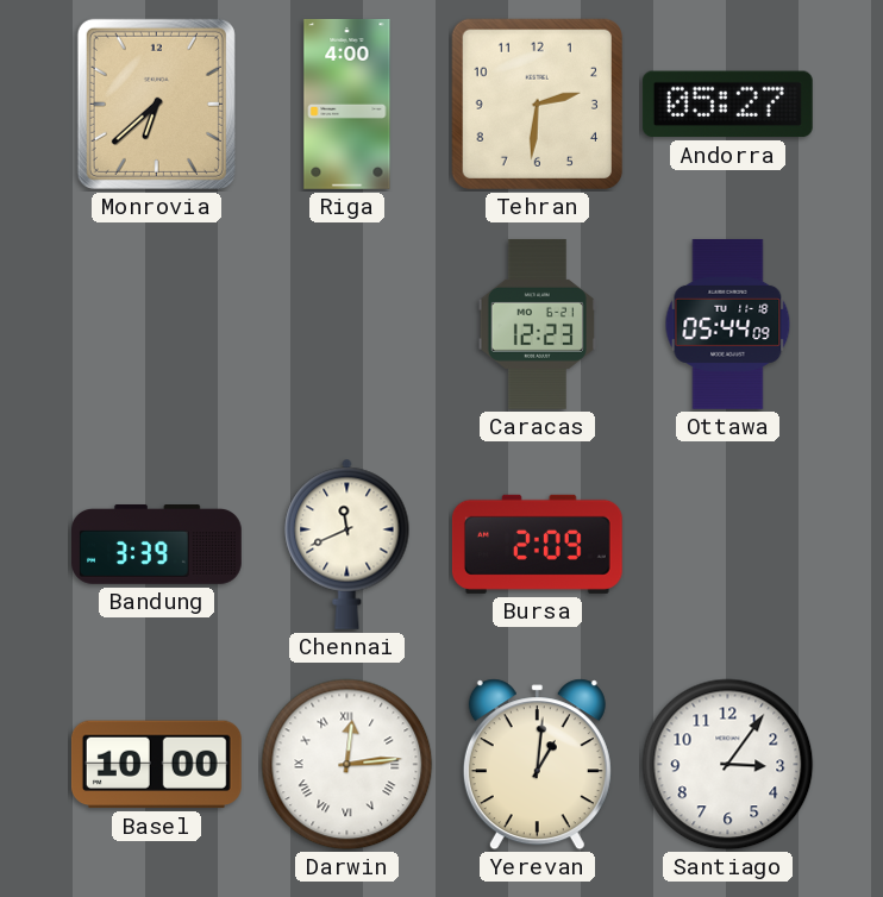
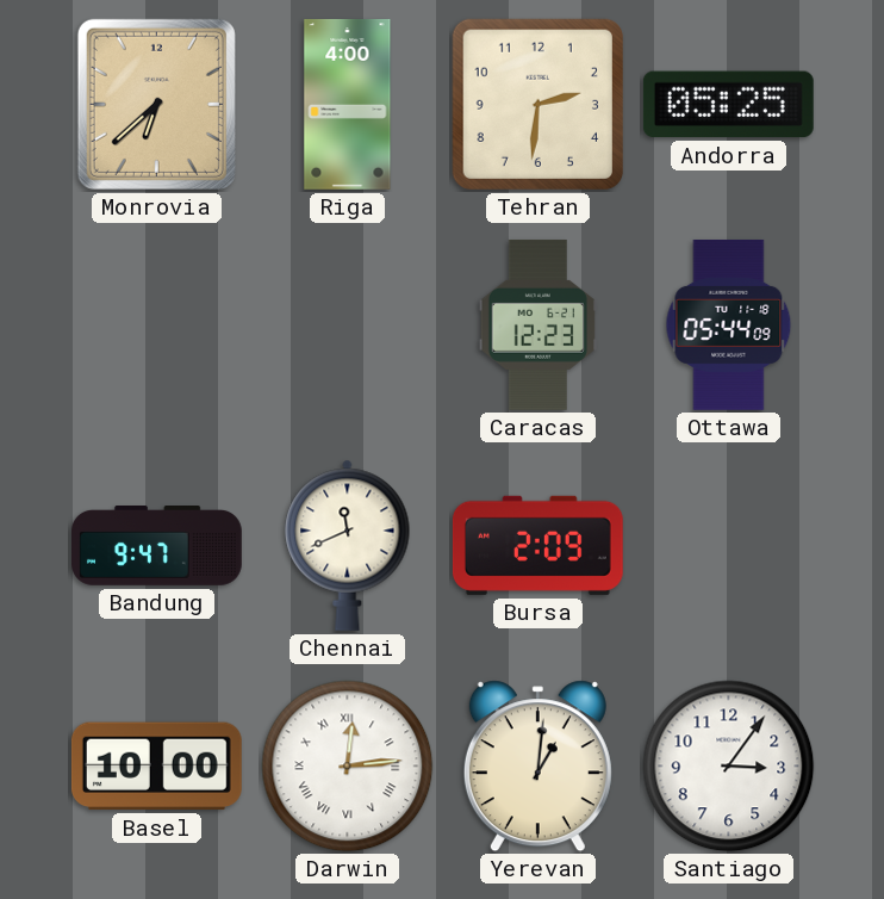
Andorra: 05:27 -> 05:25
Bandung: 3:39 -> 9:47
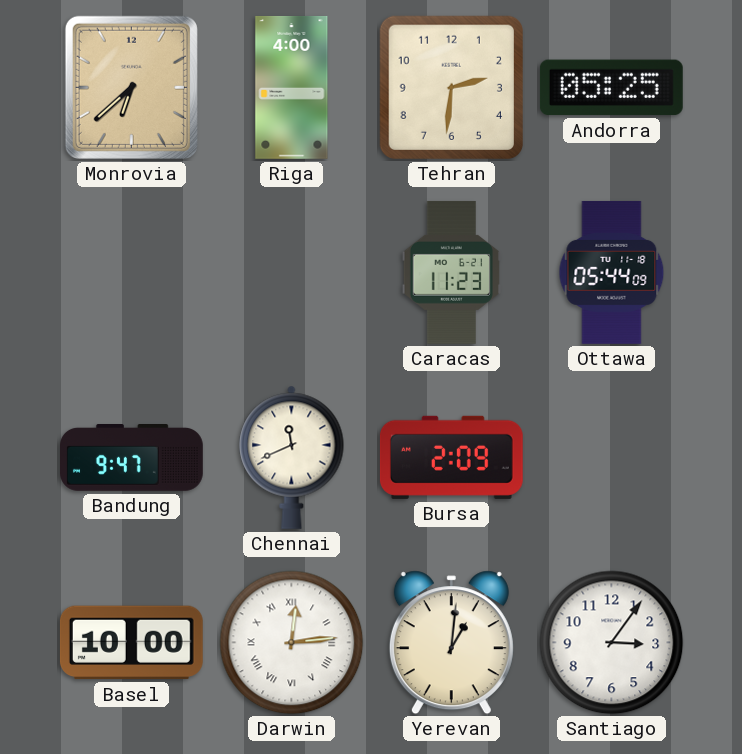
Caracas: 12:23 -> 11:23
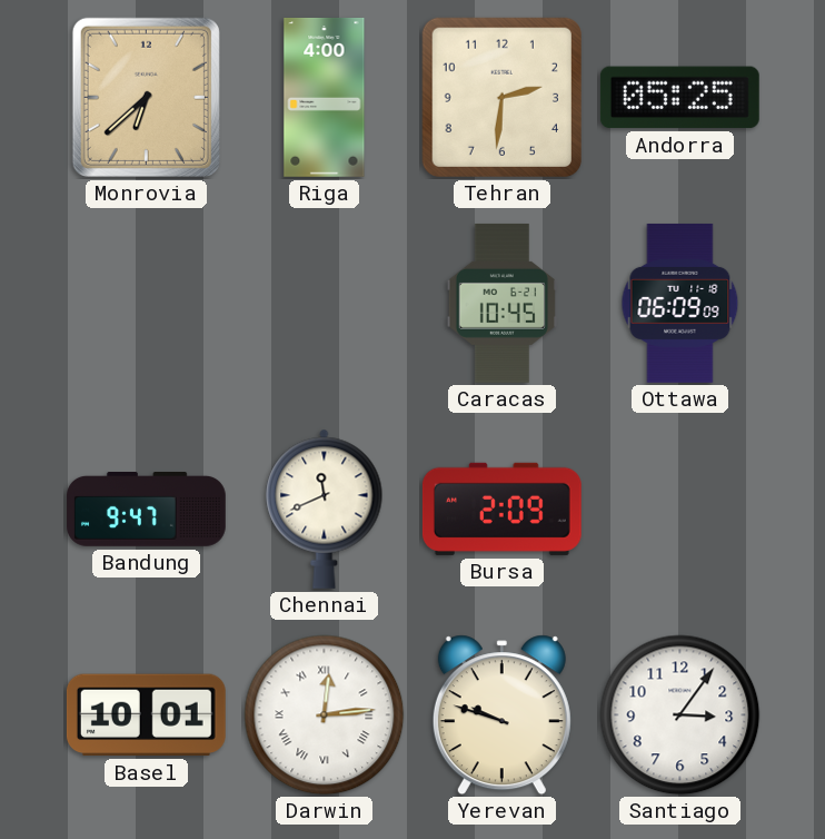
Caracas: 11:23 -> 10:45
Ottawa: 05:44 -> 06:09
Basel: 10:00 -> 10:01
Yerevan: 1:01 -> 9:48
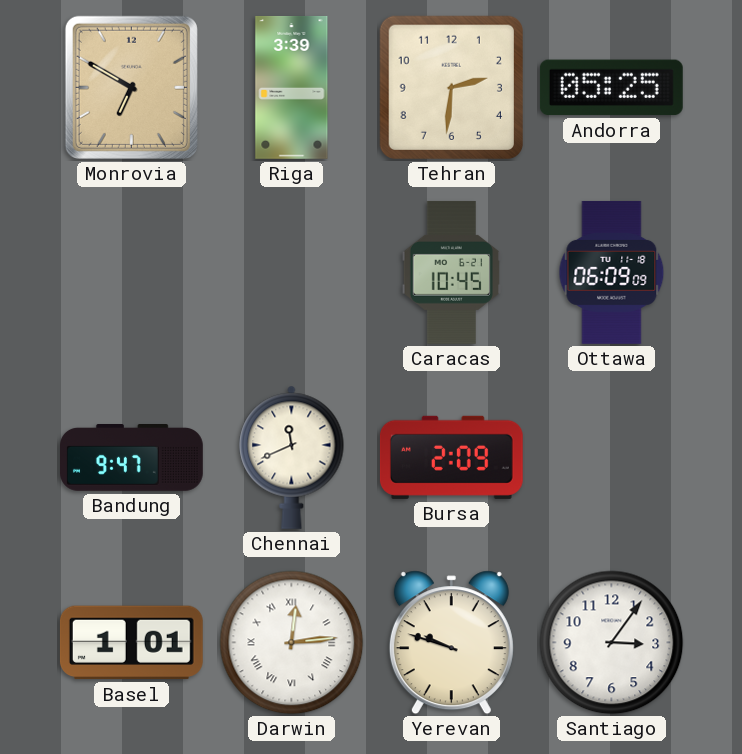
Monrovia: 6:38 -> 6:50
Riga: 4:00 -> 3:39
Basel: 10:01 -> 1:01
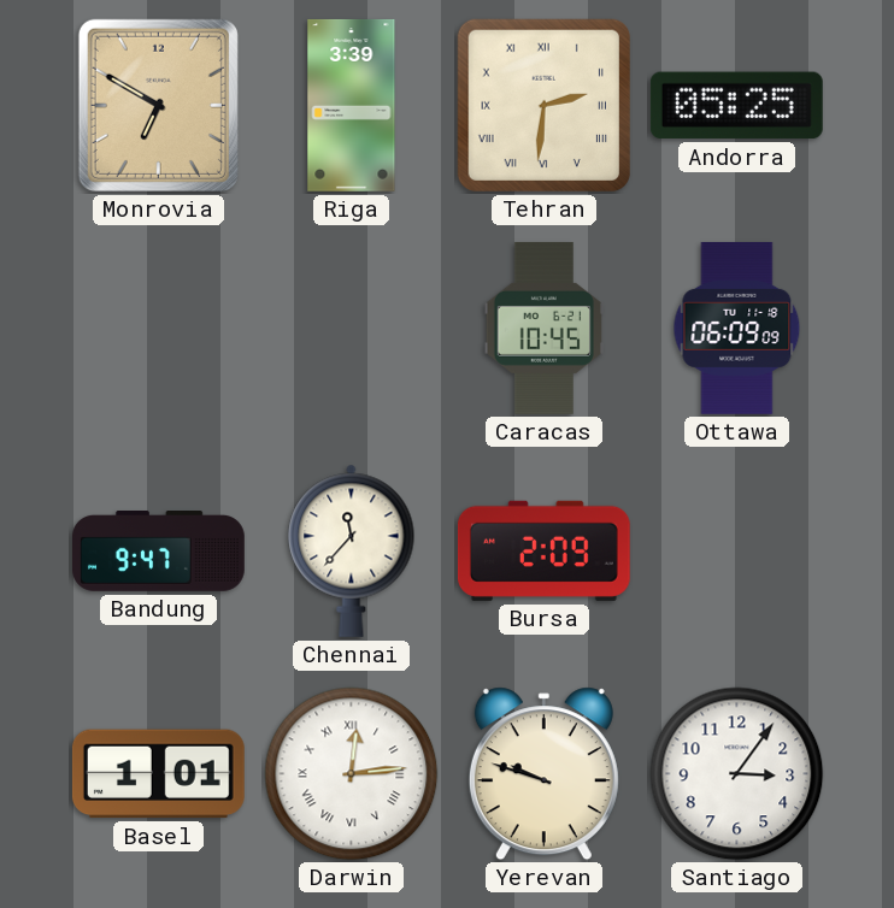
Tehran numerals: Arabic -> Roman
Chennai: 11:41 -> 11:37
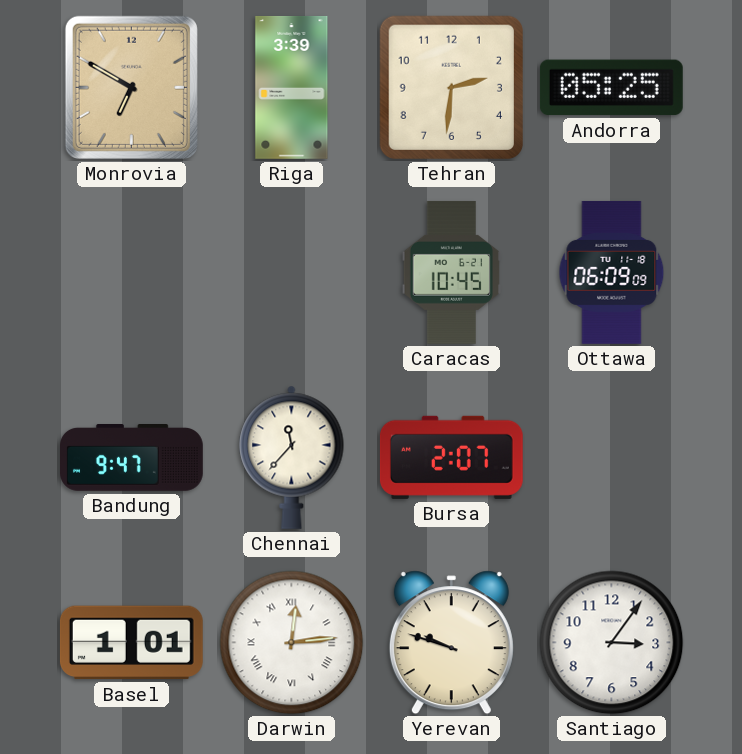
Tehran numerals: Roman -> Arabic
Bursa: 2:09 -> 2:07
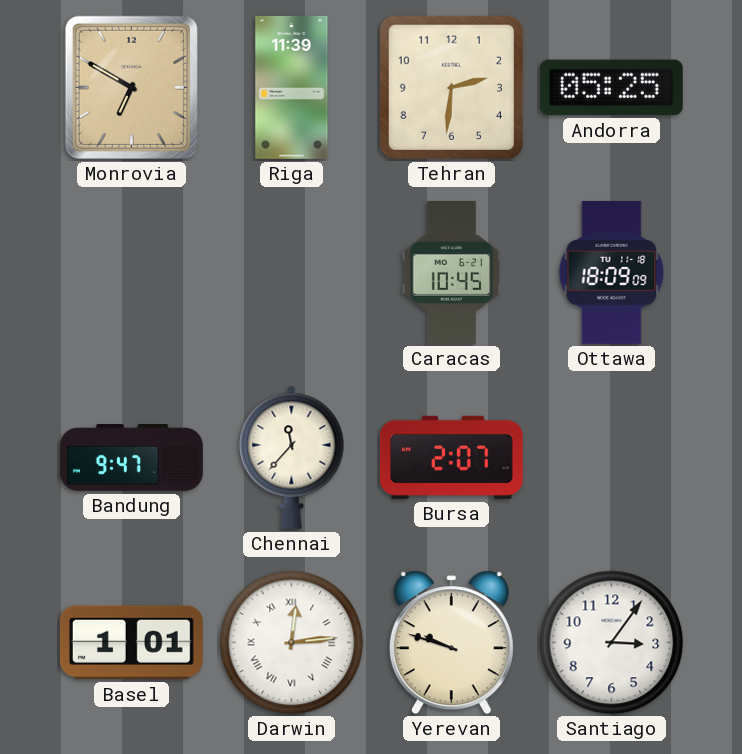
Riga: 3:39 -> 11:39
Ottawa: 06:09 -> 18:09
